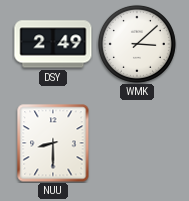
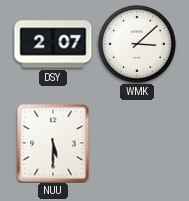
DSY: 2:49 -> 2:07
NUU: 8:30 -> 5:30
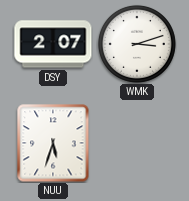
WMK: 3:08 -> 3:12
NUU: 5:30 -> 5:33
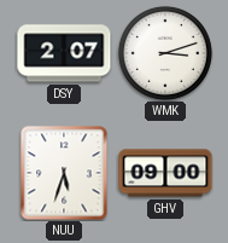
GHV: none -> 09:00
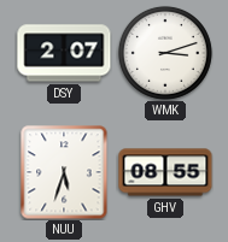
GHV: 09:00 -> 08:55
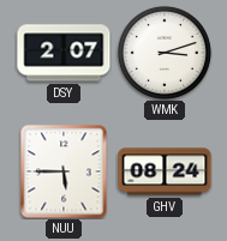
NUU: 5:33 -> 5:45
GHV: 08:55 -> 08:24
